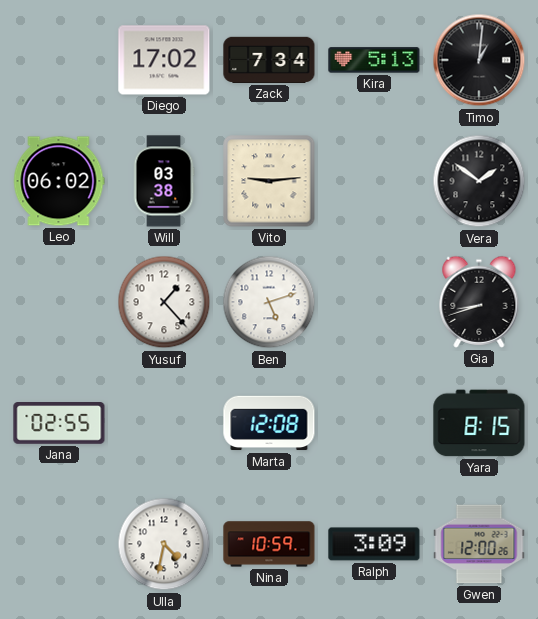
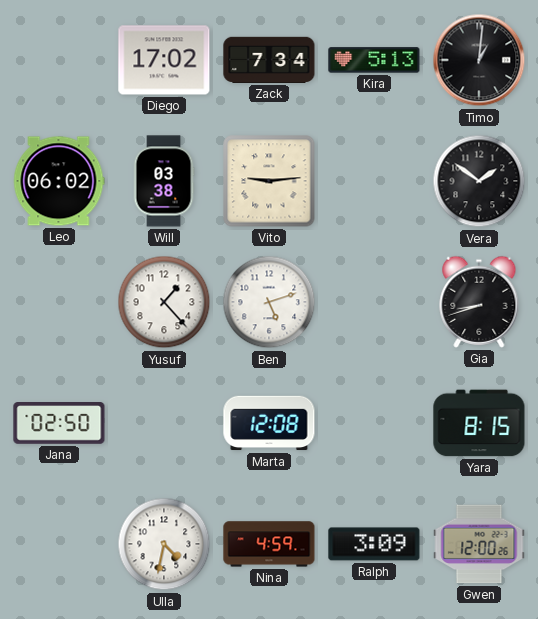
Jana: 02:55 -> 02:50
Nina: 10:59 -> 4:59
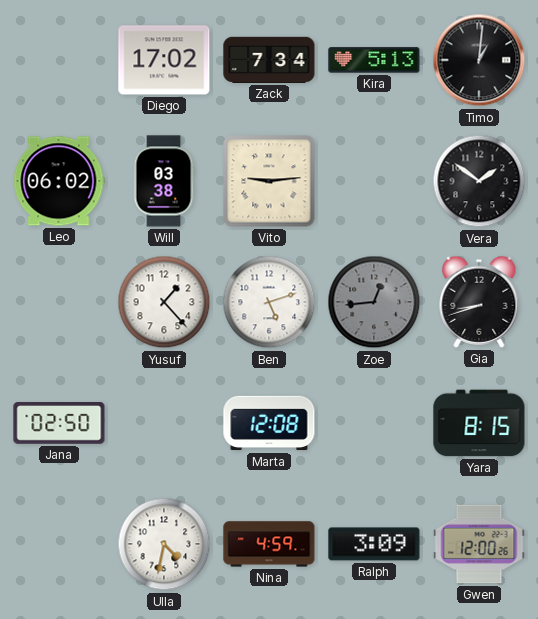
Zoe: none -> 12:44
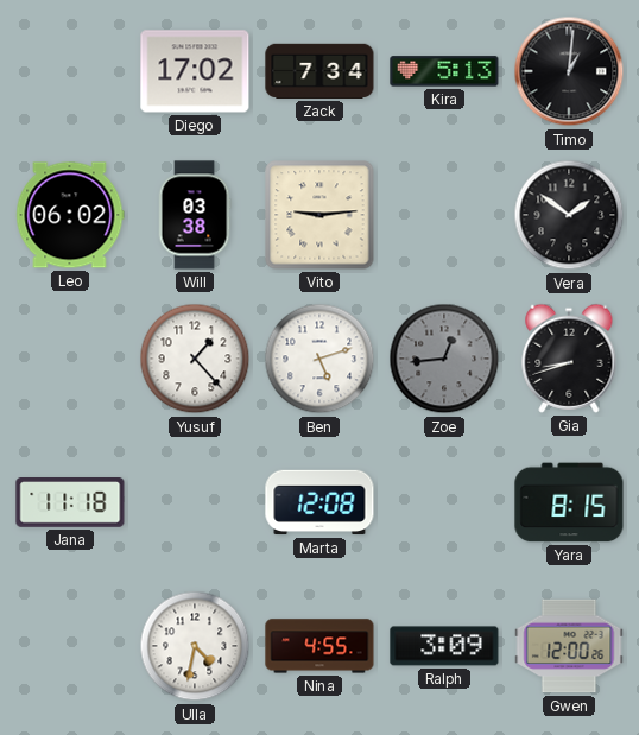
Jana: 02:50 -> 11:18
Nina: 4:59 -> 4:55
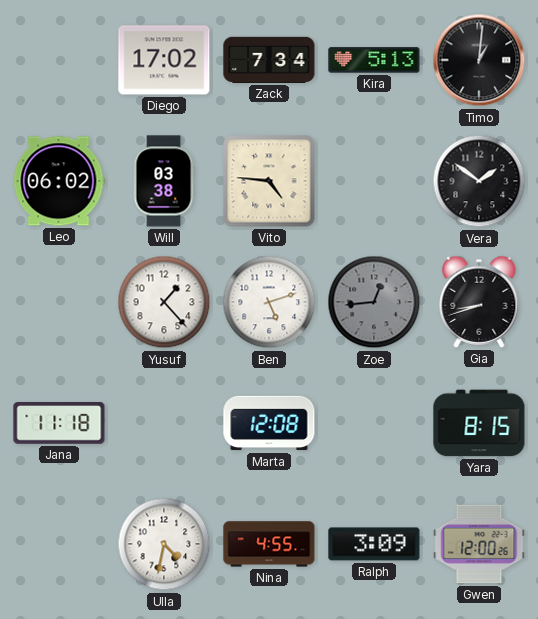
Vito: 9:14 -> 4:46
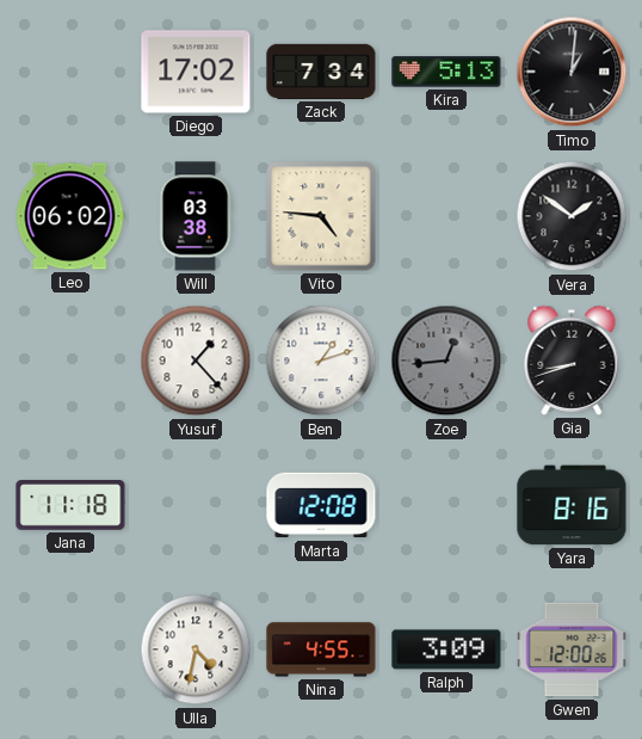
Ben: 5:12 -> 1:12
Yara: 8:15 -> 8:16
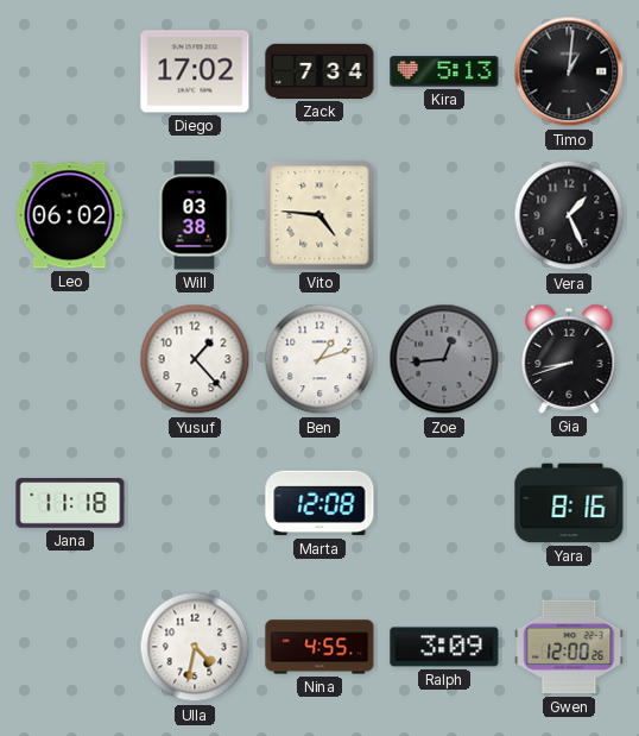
Vera: 1:51 -> 1:26
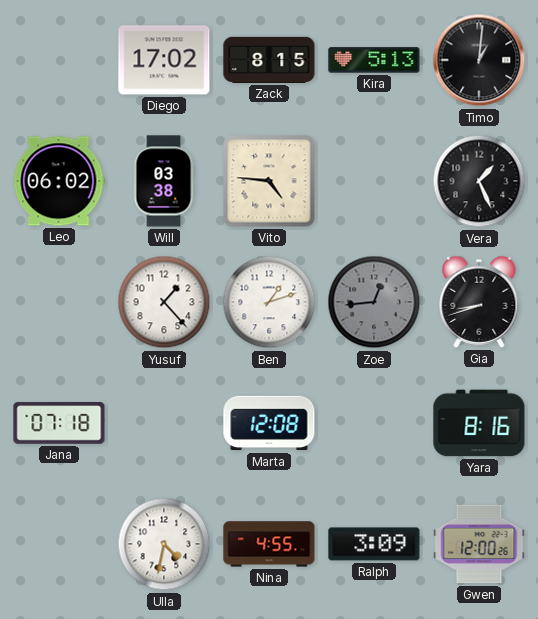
Zack: 7:34 -> 8:15
Jana: 11:18 -> 07:18
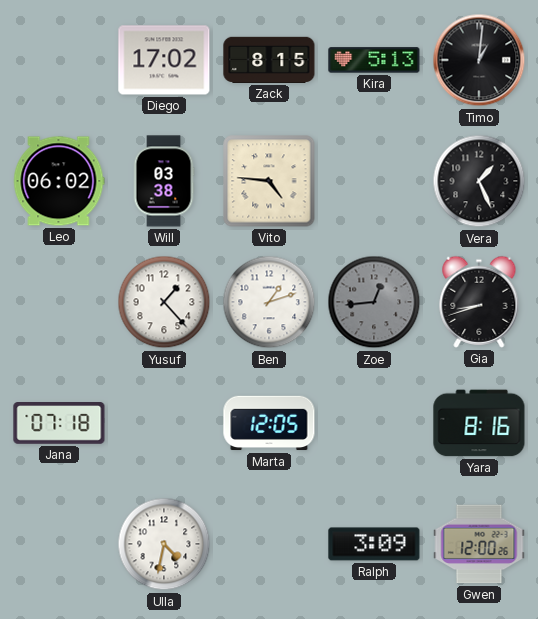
Marta: 12:08 -> 12:05
Nina: 4:55 -> none
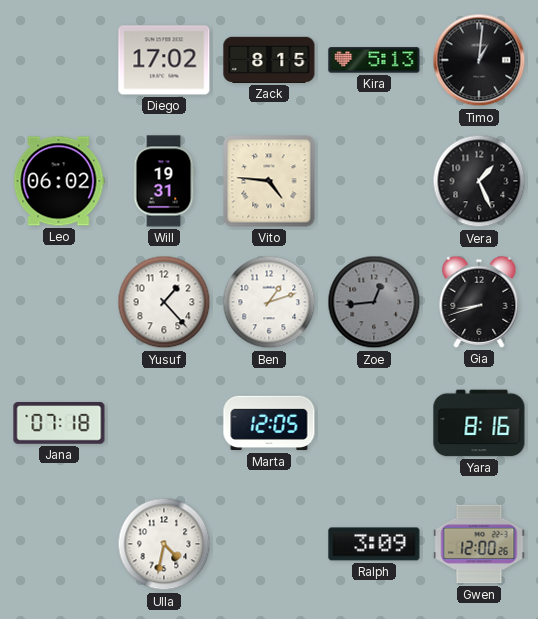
Will: 03:38 -> 19:31
